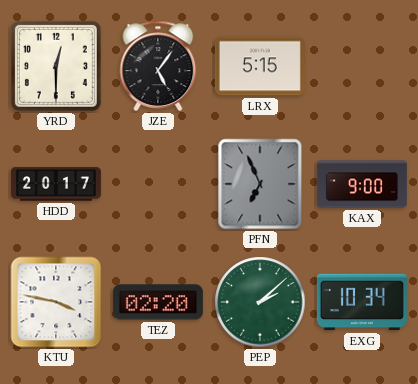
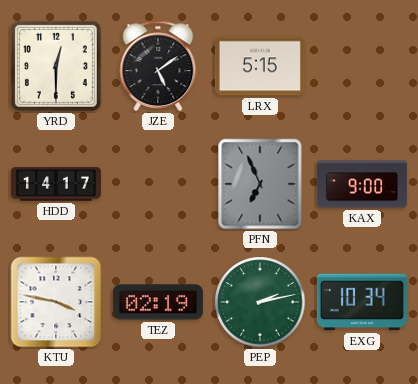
JZE: 5:06 -> 5:09
HDD: 20:17 -> 14:17
TEZ: 02:20 -> 02:19
PEP: 2:08 -> 2:13
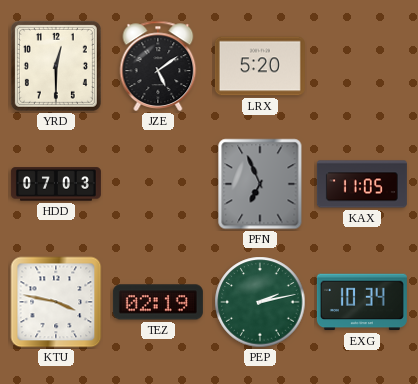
LRX: 5:15 -> 5:20
HDD: 14:17 -> 07:03
KAX: 9:00 -> 11:05
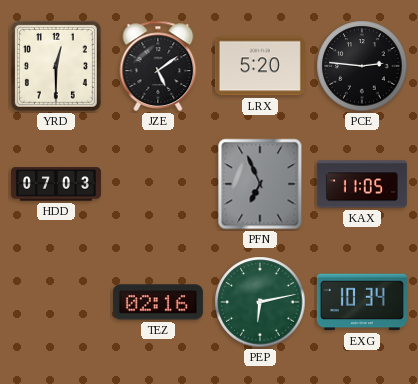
PCE: none -> 2:46
KTU: 3:47 -> none
TEZ: 02:19 -> 02:16
PEP: 2:13 -> 6:13
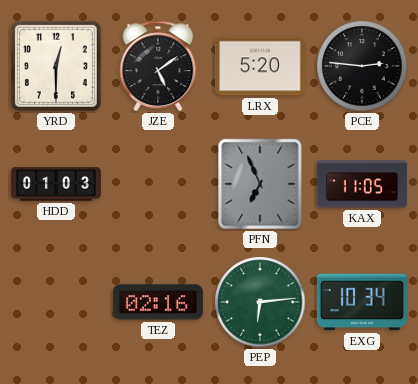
HDD: 07:03 -> 01:03
PEP: 6:13 -> 6:14
